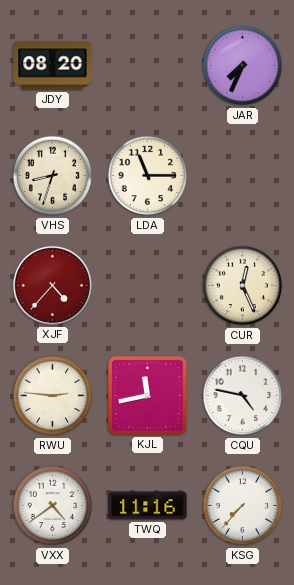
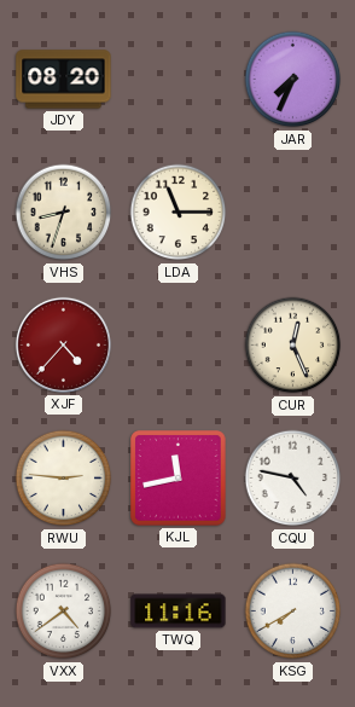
KSG: 7:37 -> 7:40
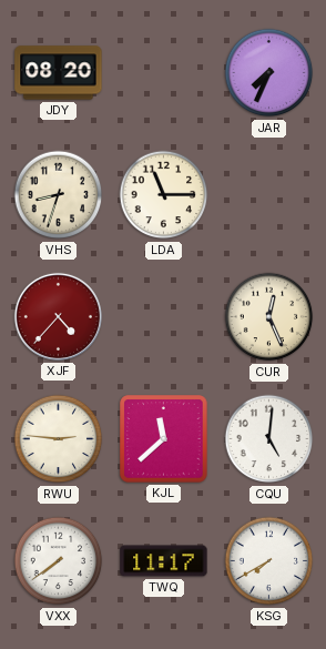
KJL: 11:43 -> 11:38
CQU: 4:47 -> 5:01
VXX: 4:39 -> 7:39
TWQ: 11:16 -> 11:17
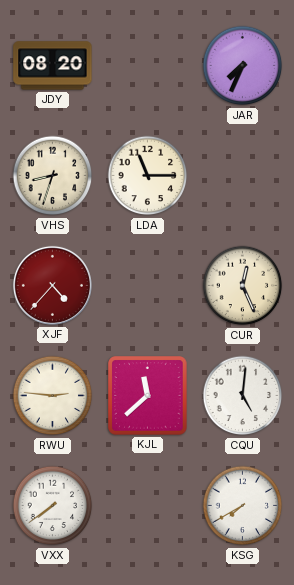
TWQ: 11:17 -> none
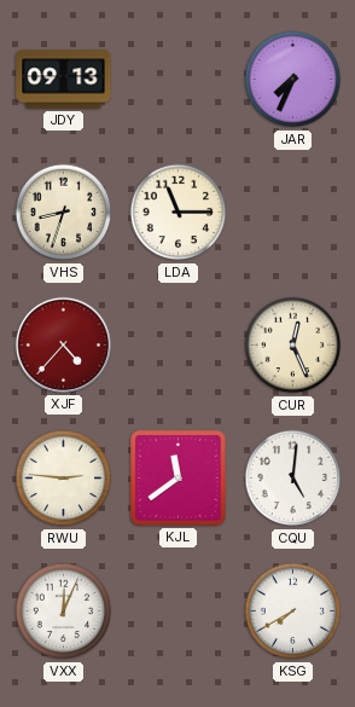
JDY: 08:20 -> 09:13
KJL: 11:38 -> 11:39
VXX: 7:39 -> 12:04
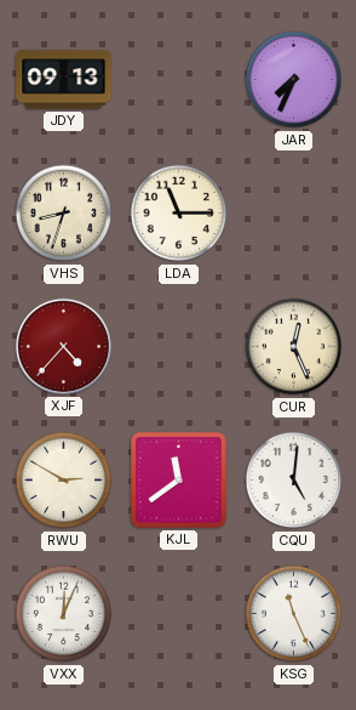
RWU: 2:46 -> 2:50
KSG: 7:40 -> 11:26
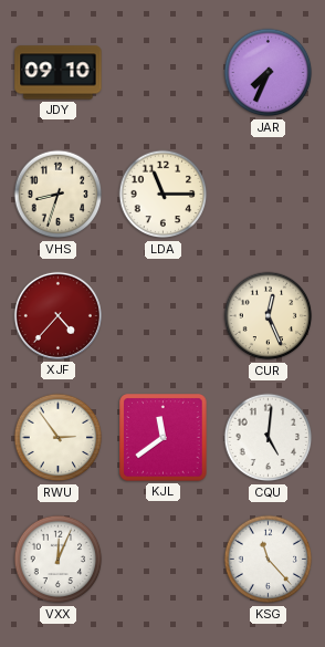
JDY: 09:13 -> 09:10
RWU: 2:50 -> 2:54
KSG: 11:26 -> 11:23
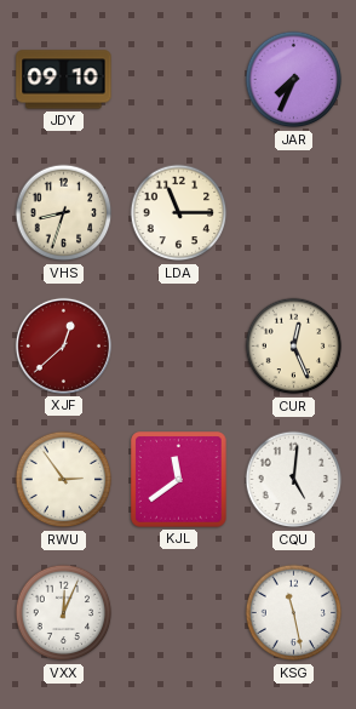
XJF: 4:37 -> 12:38
KSG: 11:23 -> 11:28
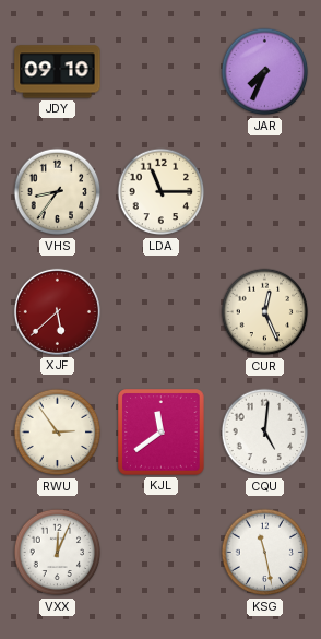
VHS: 8:33 -> 8:36
XJF: 12:38 -> 5:38
